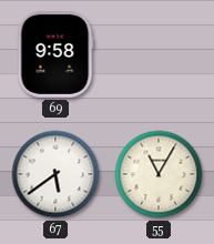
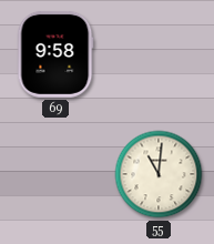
67: 5:39 -> none
55: 11:05 -> 11:01
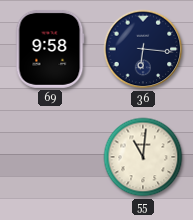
36: none -> 6:16
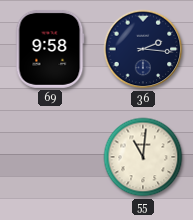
36: 6:16 -> 2:16
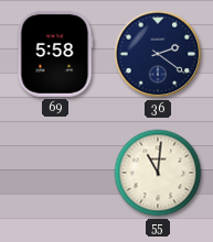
69: 9:58 -> 5:58
36: 2:16 -> 2:21
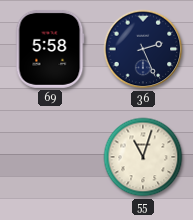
36: 2:21 -> 2:26
55: 11:01 -> 11:03
